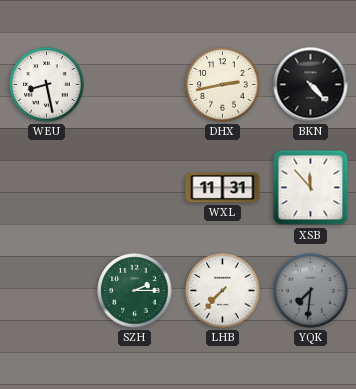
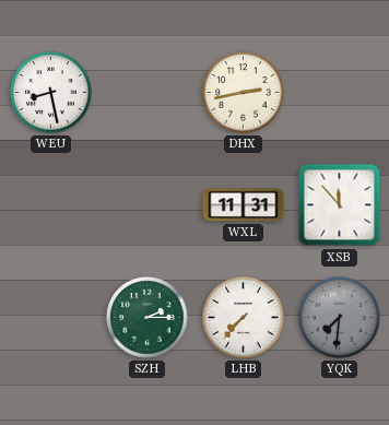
BKN: 4:23 -> none
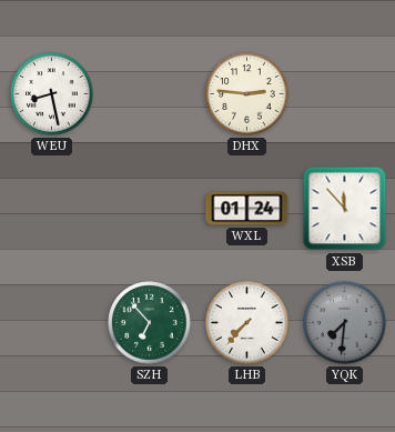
DHX: 2:43 -> 2:46
WXL: 11:31 -> 01:24
SZH: 2:15 -> 6:53
